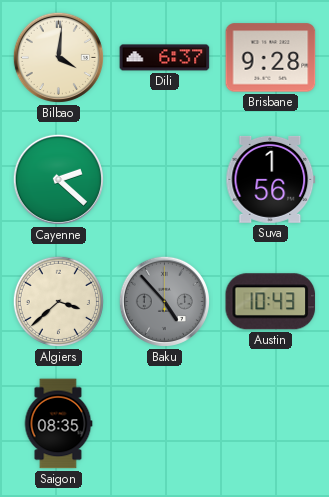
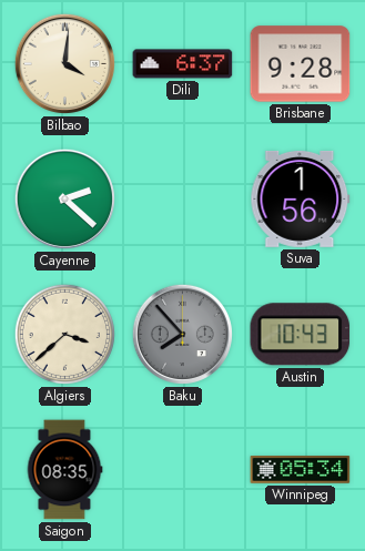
Baku: 4:53 -> 7:53
Winnipeg: none -> 05:34
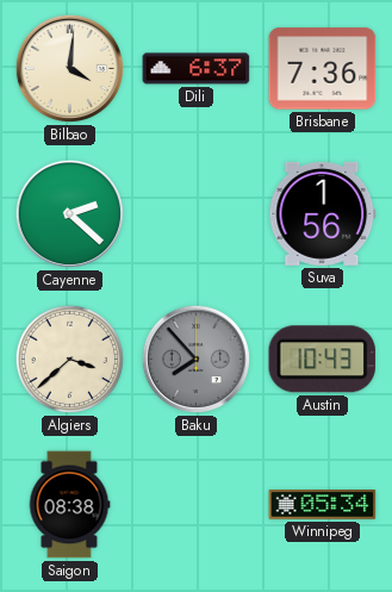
Brisbane: 9:28 -> 7:36
Saigon: 08:35 -> 08:38
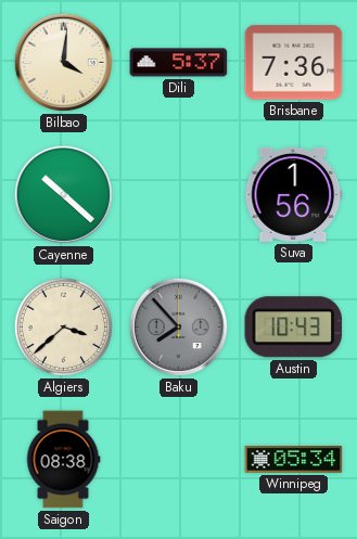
Dili: 6:37 -> 5:37
Cayenne: 2:22 -> 10:22
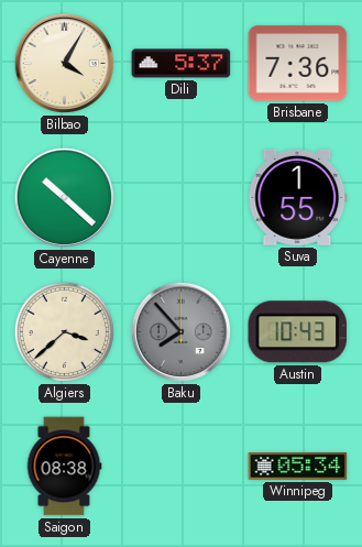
Bilbao: 4:01 -> 4:05
Suva: 1:56 -> 1:55
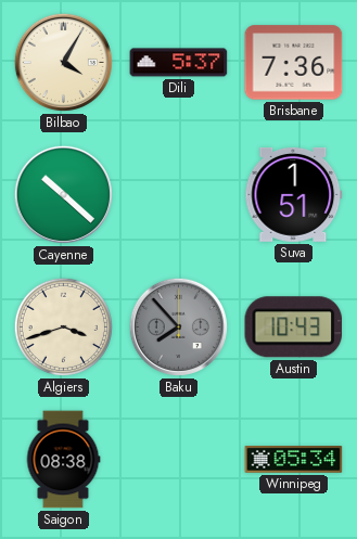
Suva: 1:55 -> 1:51
Algiers: 3:38 -> 3:42
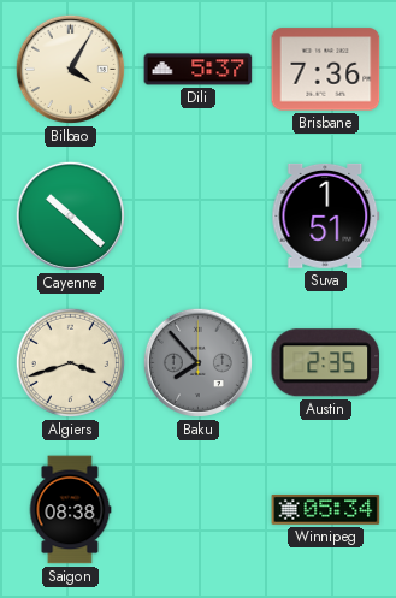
Austin: 10:43 -> 2:35
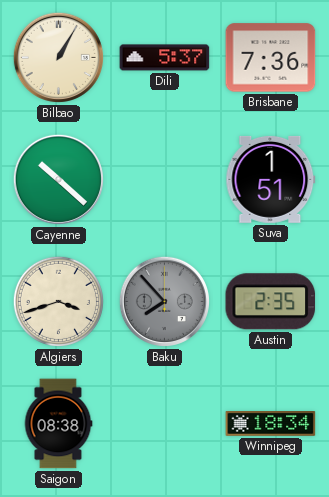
Bilbao: 4:05 -> 1:05
Winnipeg: 05:34 -> 18:34
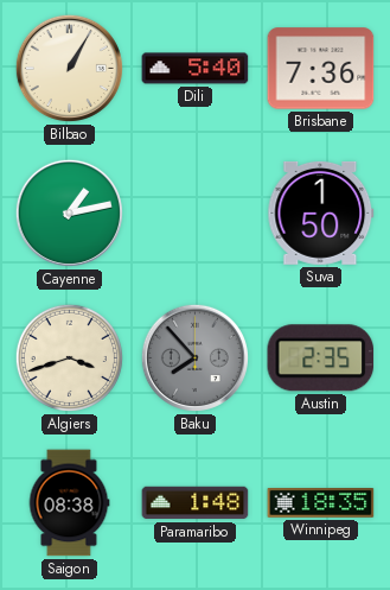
Dili: 5:37 -> 5:40
Cayenne: 10:22 -> 1:13
Suva: 1:51 -> 1:50
Paramaribo: none -> 1:48
Winnipeg: 18:34 -> 18:35
